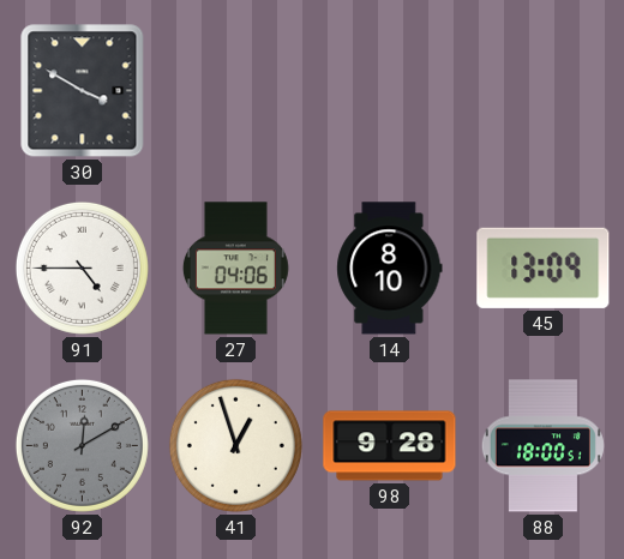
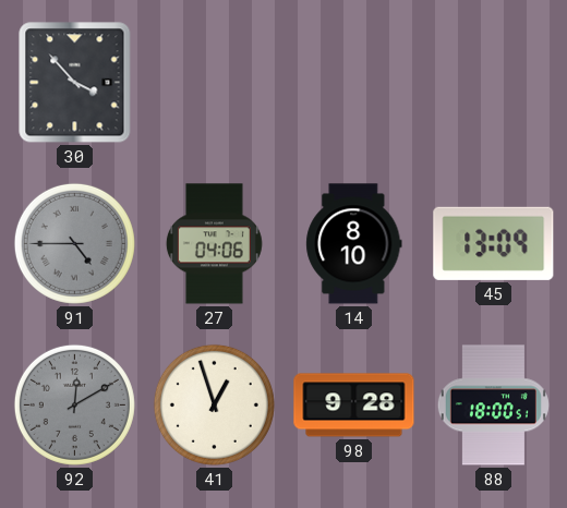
30: 3:50 -> 3:53
91 dial: white -> grey
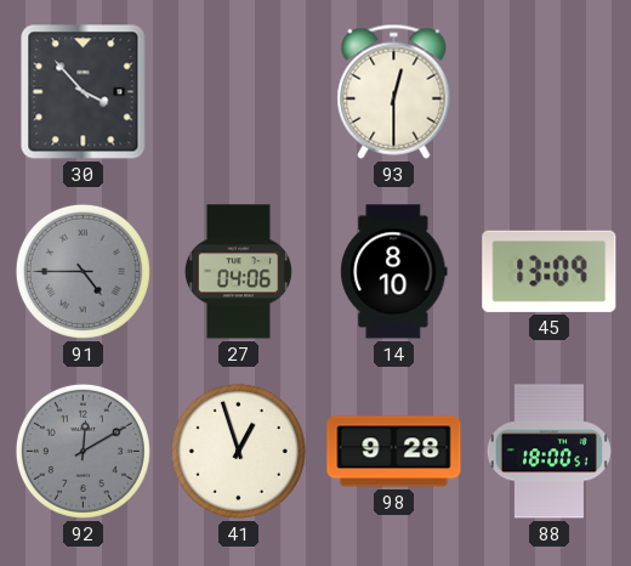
93: none -> 12:30
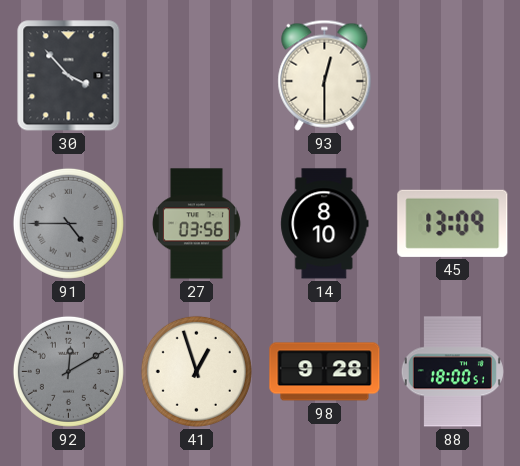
27: 04:06 -> 03:56
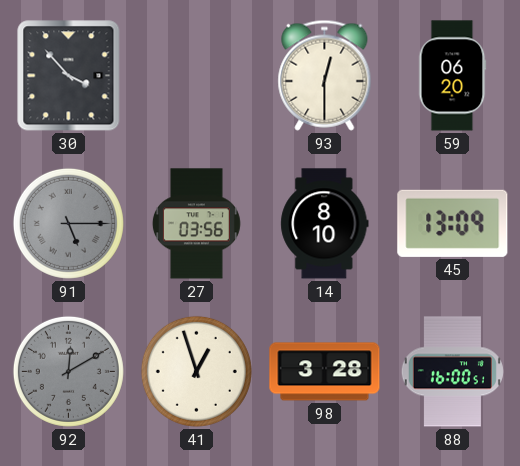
59: none -> 06:20
91: 4:45 -> 5:15
98: 9:28 -> 3:28
88: 18:00 -> 16:00
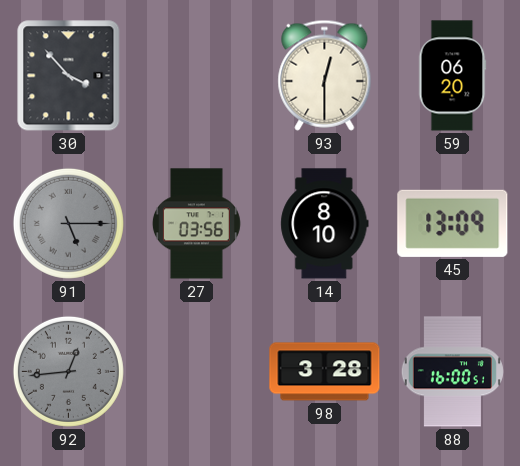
92: 12:10 -> 12:44
41: 12:57 -> none
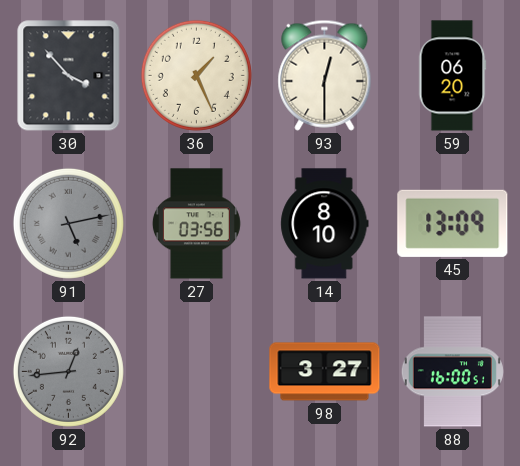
36: none -> 1:26
91: 5:15 -> 5:13
98: 3:28 -> 3:27
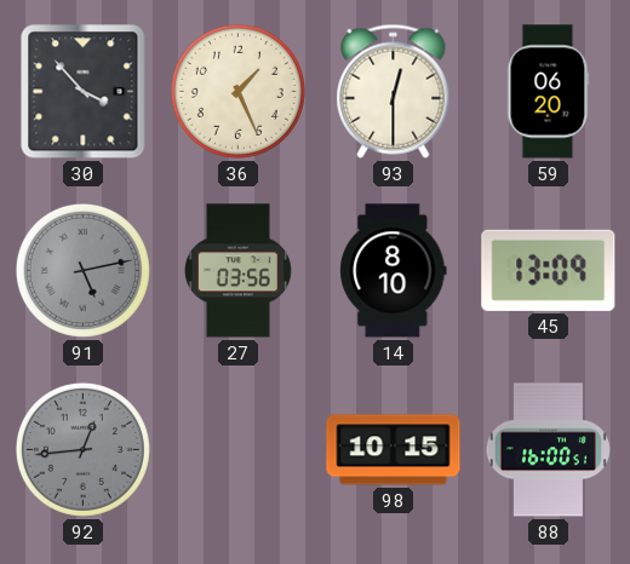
98: 3:27 -> 10:15
